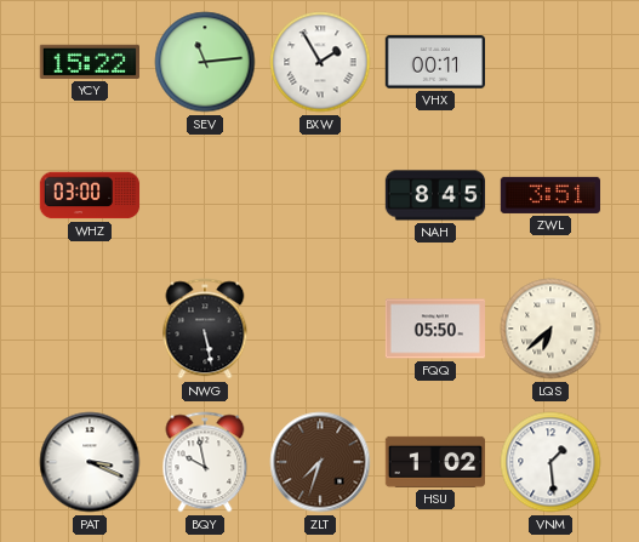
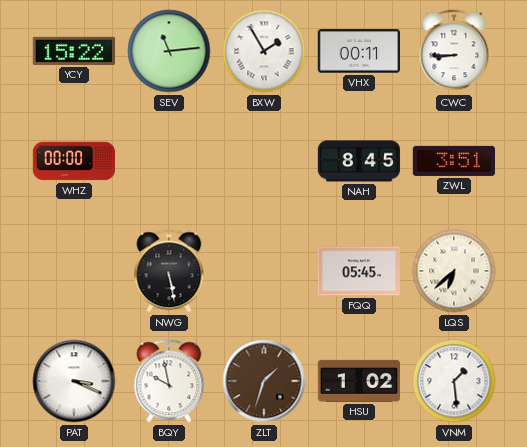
CWC: none -> 8:45
WHZ: 03:00 -> 00:00
FQQ: 05:50 -> 05:45
ZLT: 7:33 -> 1:33
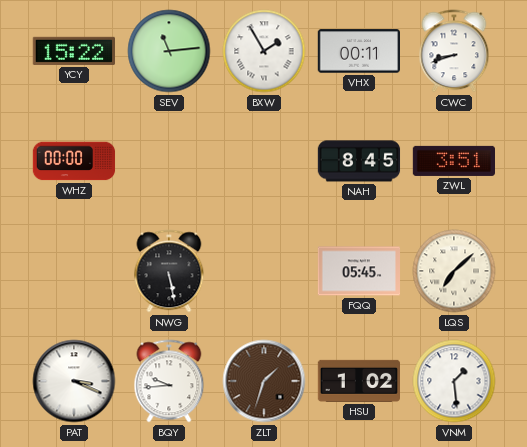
CWC: 8:45 -> 8:42
LQS: 6:38 -> 7:08
BQY: 9:58 -> 9:44
